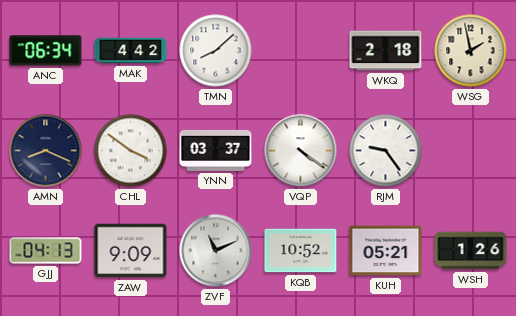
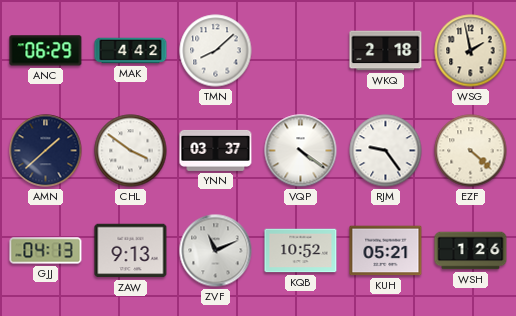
ANC: 06:34 -> 06:29
AMN: 8:19 -> 1:38
EZF: none -> 4:22
ZAW: 9:09 -> 9:13
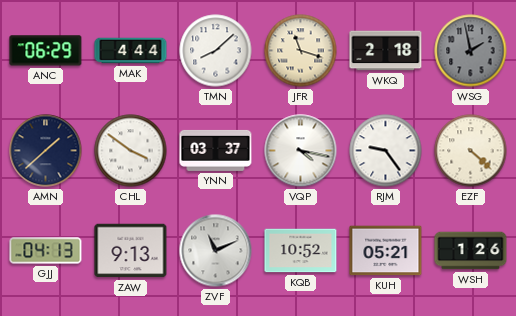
MAK: 4:42 -> 4:44
JFR: none -> 11:18
WSG dial: cream -> grey
VQP: 4:21 -> 4:17
